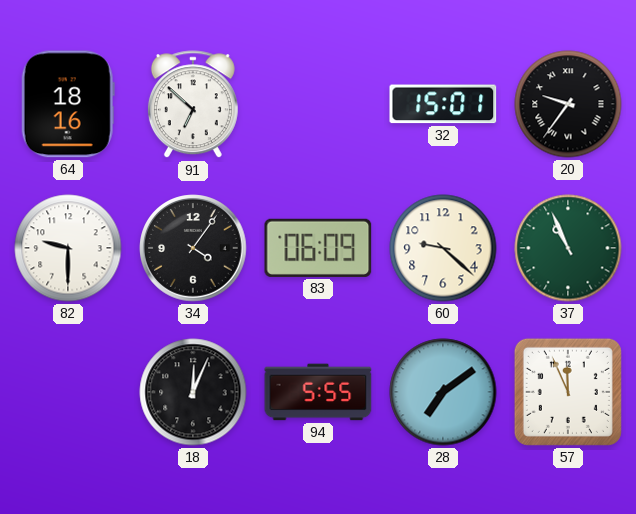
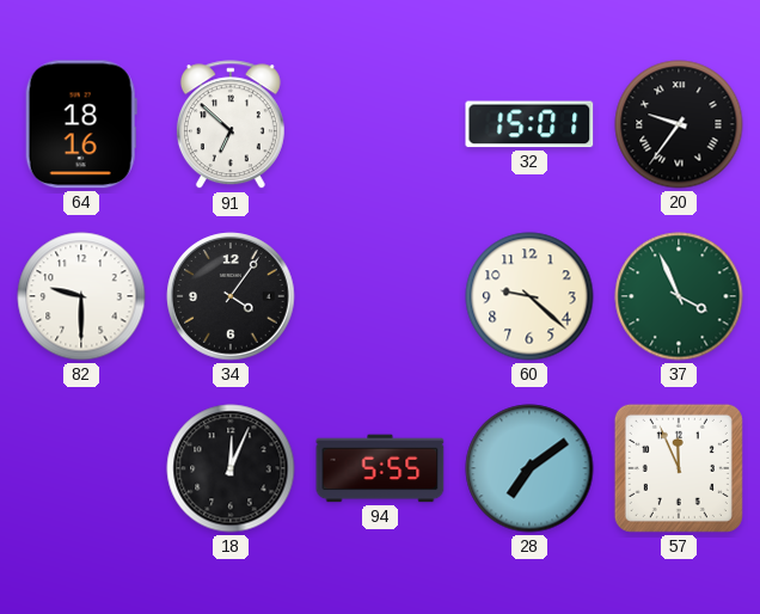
83: 06:09 -> none
37: 10:56 -> 3:56
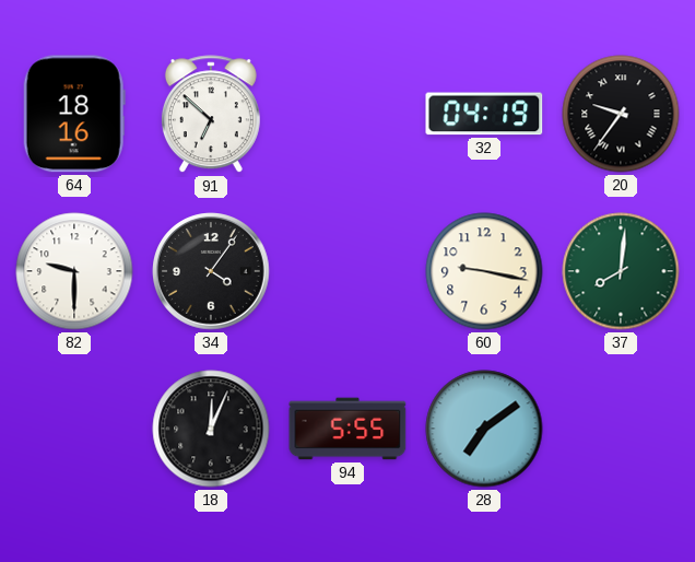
32: 15:01 -> 04:19
60: 9:22 -> 9:17
37: 3:56 -> 8:01
57: 11:56 -> none
